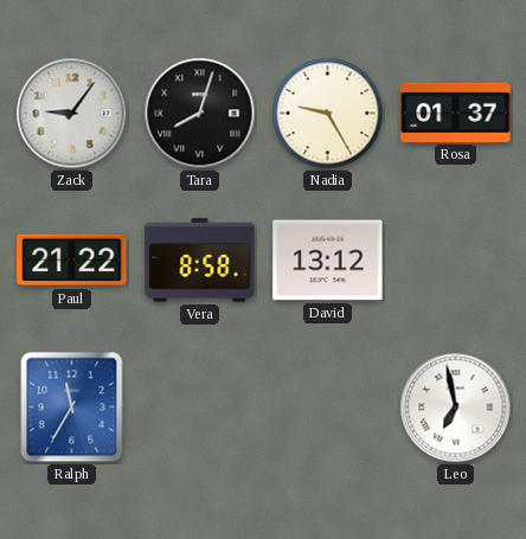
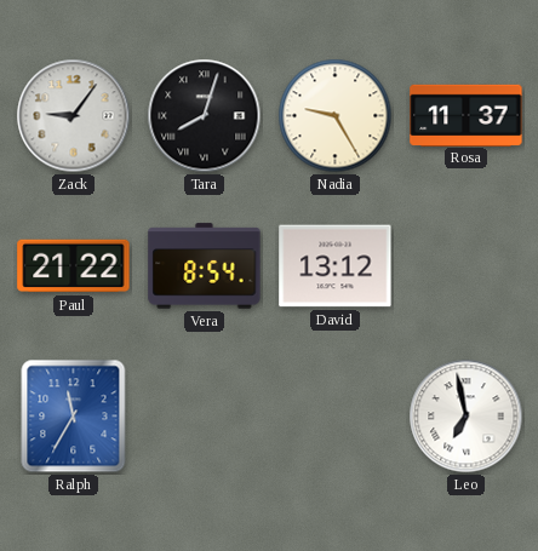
Rosa: 01:37 -> 11:37
Vera: 8:58 -> 8:54
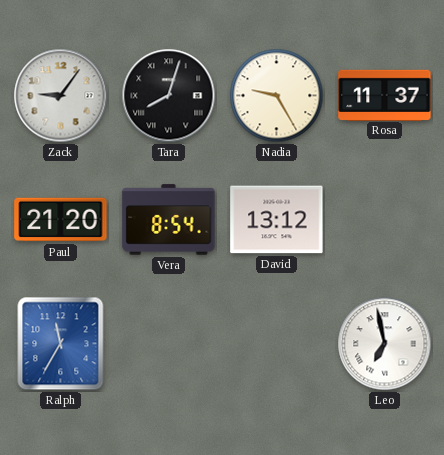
Paul: 21:22 -> 21:20
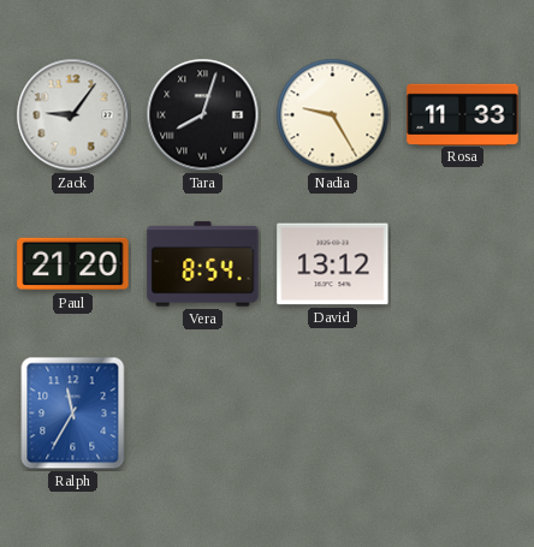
Rosa: 11:37 -> 11:33
Leo: 6:58 -> none
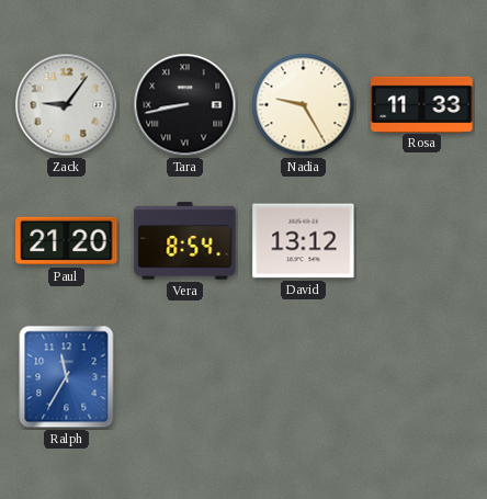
Tara: 8:03 -> 8:43
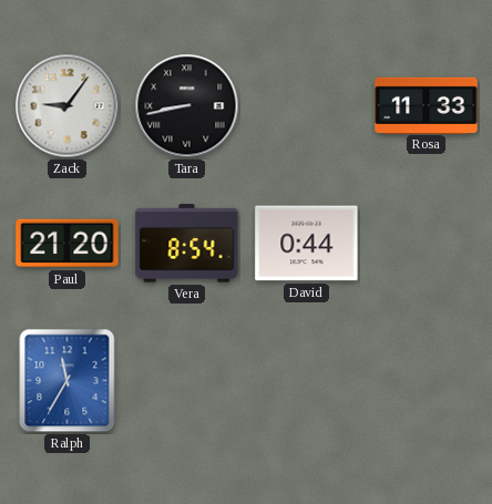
Nadia: 9:25 -> none
David: 13:12 -> 0:44
